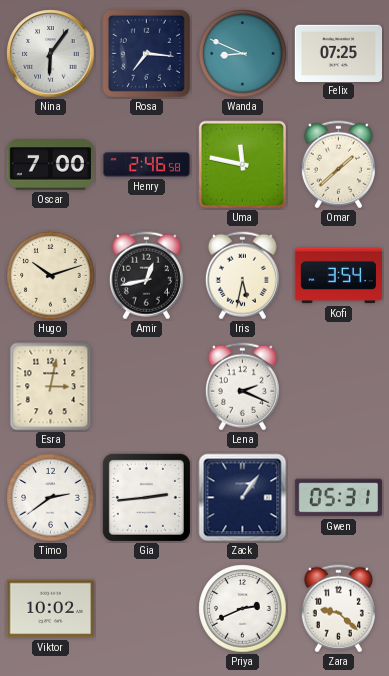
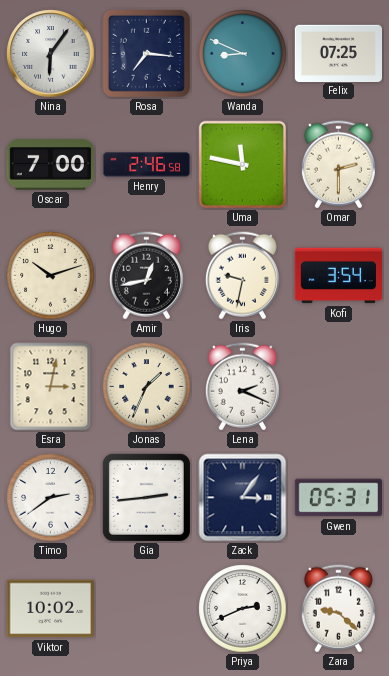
Omar: 1:38 -> 2:30
Iris: 5:32 -> 9:32
Jonas: none -> 1:34
Zack: 1:06 -> 3:06
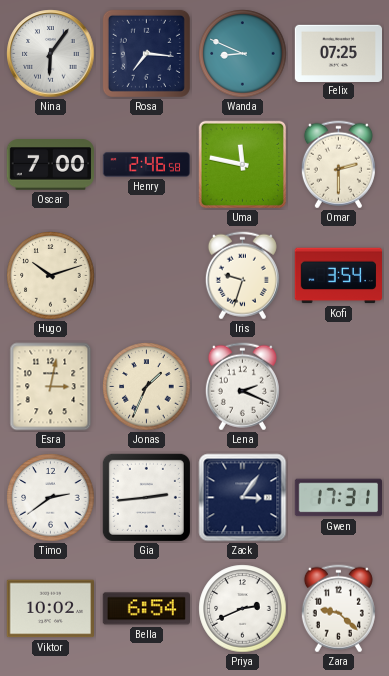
Amir: 12:43 -> none
Iris: 9:32 -> 9:33
Gwen: 05:31 -> 17:31
Bella: none -> 6:54
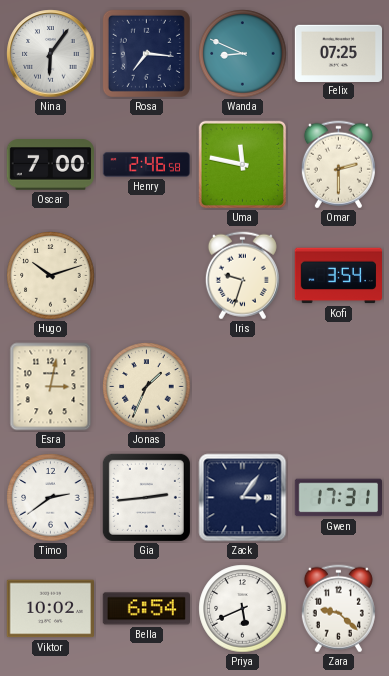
Lena: 2:19 -> none
Priya: 2:41 -> 5:41
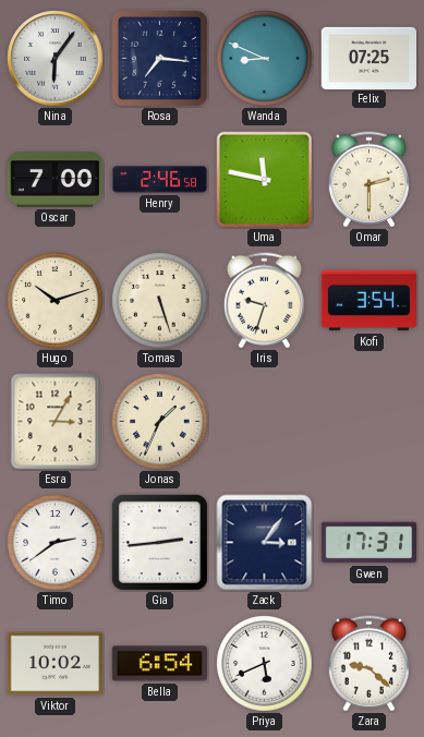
Tomas: none -> 5:27
Esra: 3:02 -> 3:05
